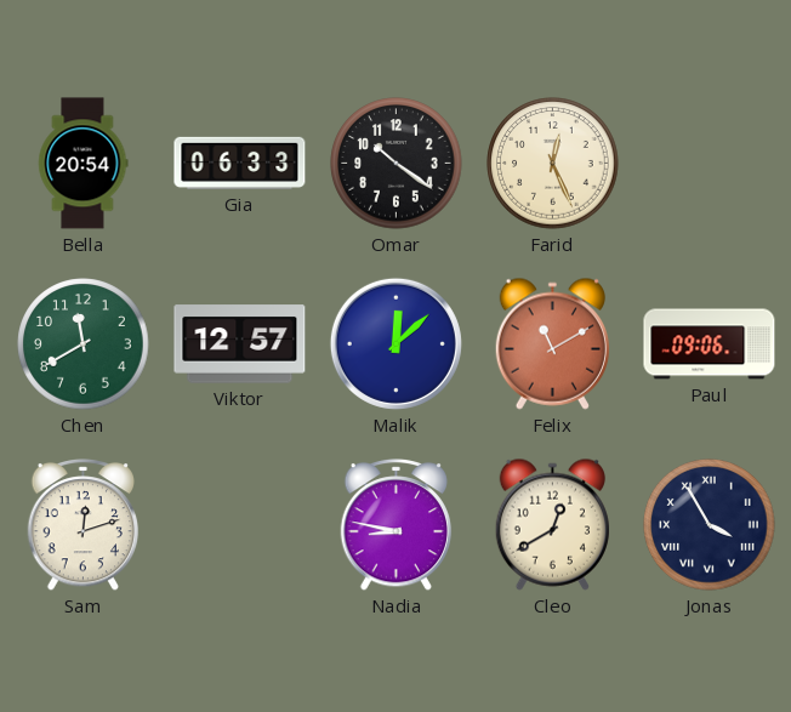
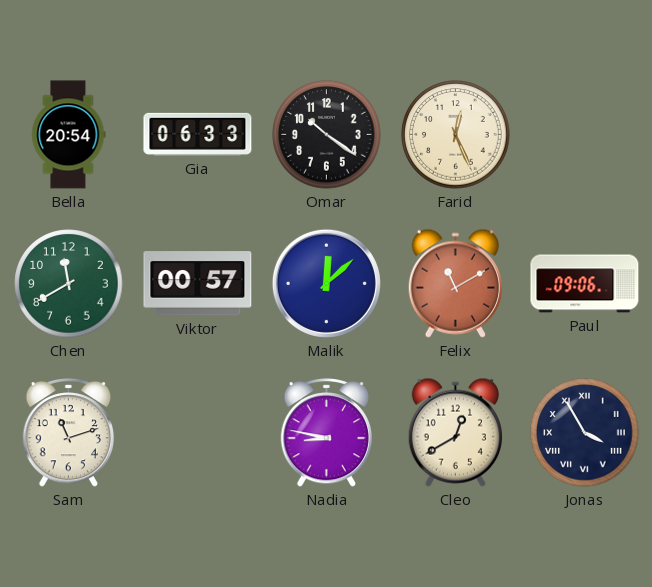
Viktor: 12:57 -> 00:57
Sam: 12:12 -> 11:12
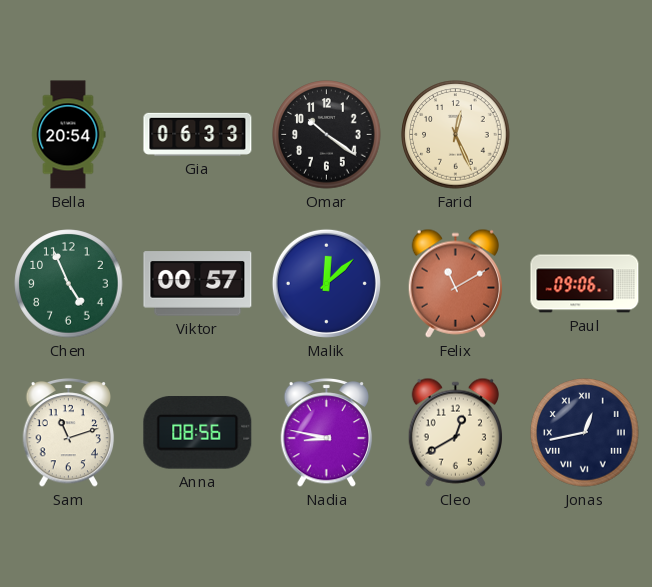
Chen: 11:40 -> 4:56
Anna: none -> 08:56
Jonas: 3:55 -> 12:43
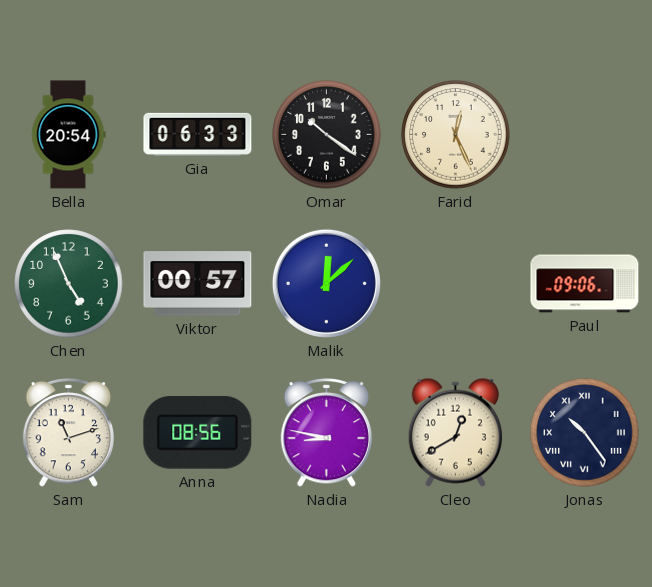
Felix: 11:10 -> none
Jonas: 12:43 -> 10:24
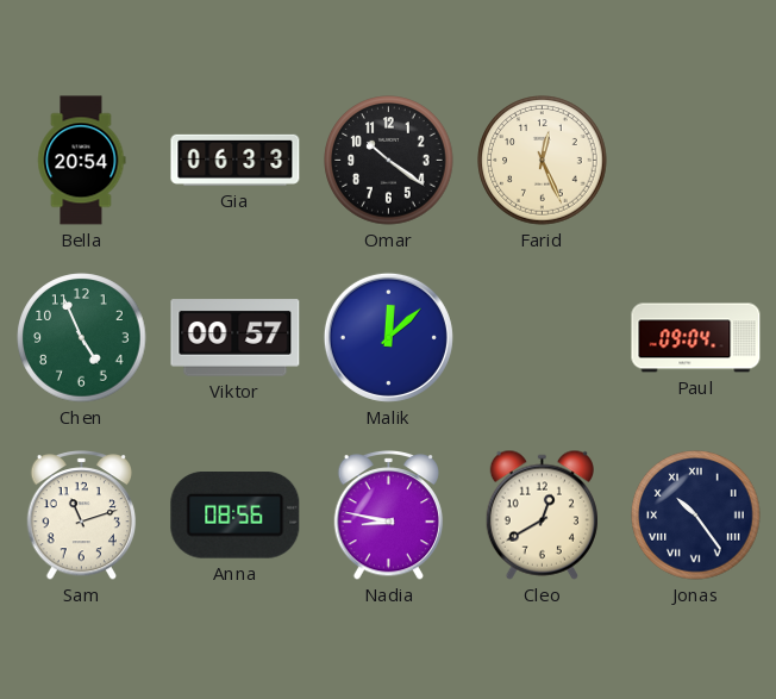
Paul: 09:06 -> 09:04
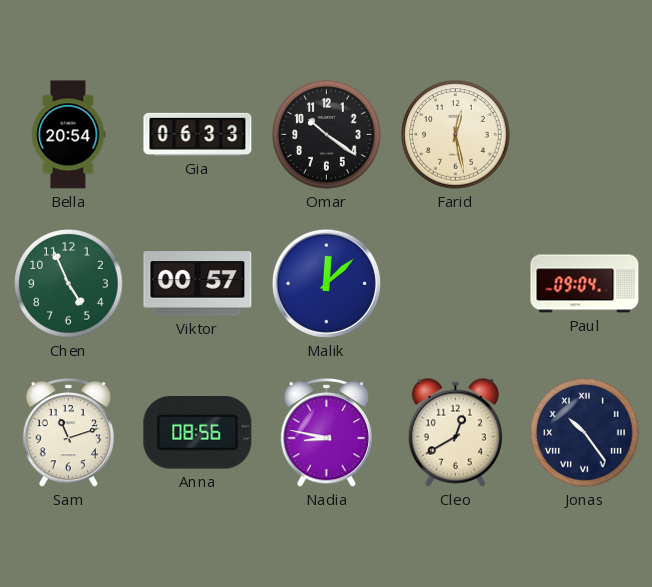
Farid: 12:26 -> 12:28
